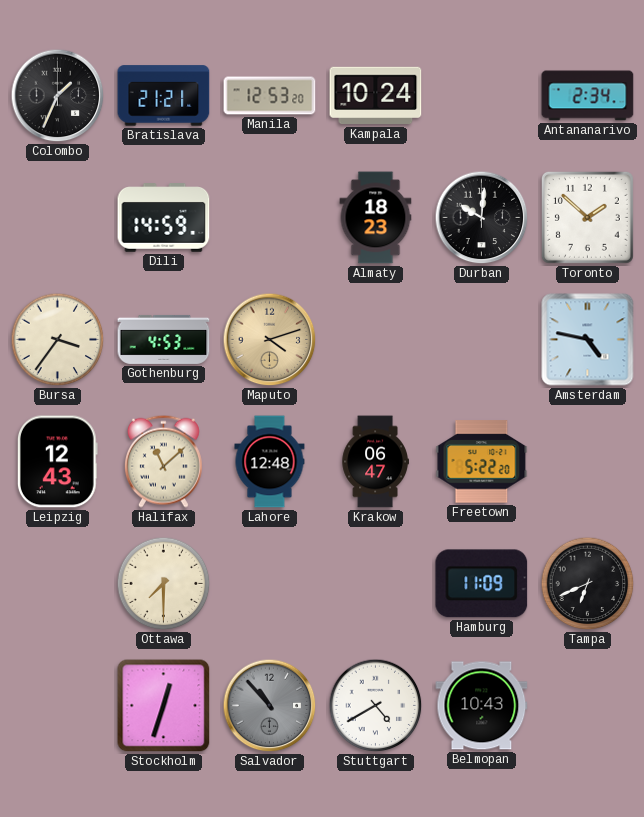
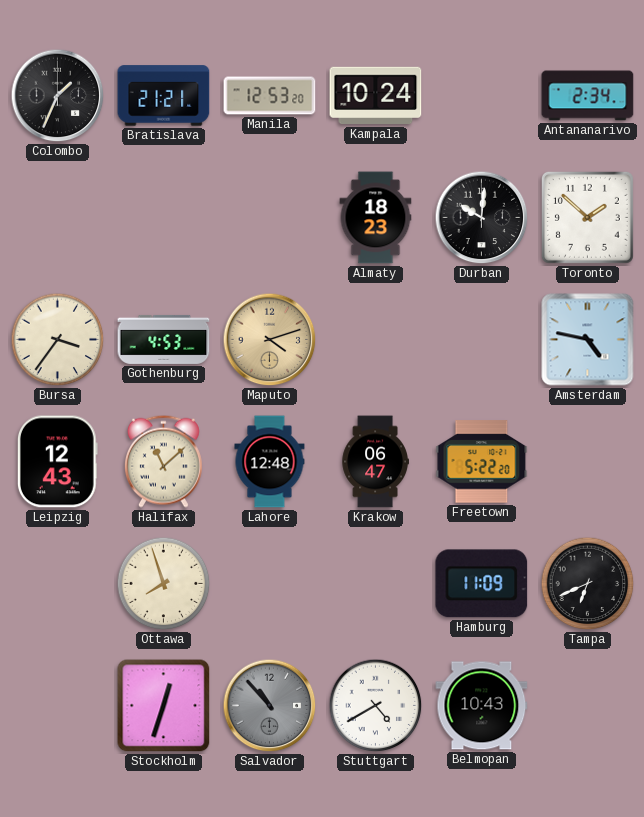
Dili: 14:59 -> none
Ottawa: 7:30 -> 7:57
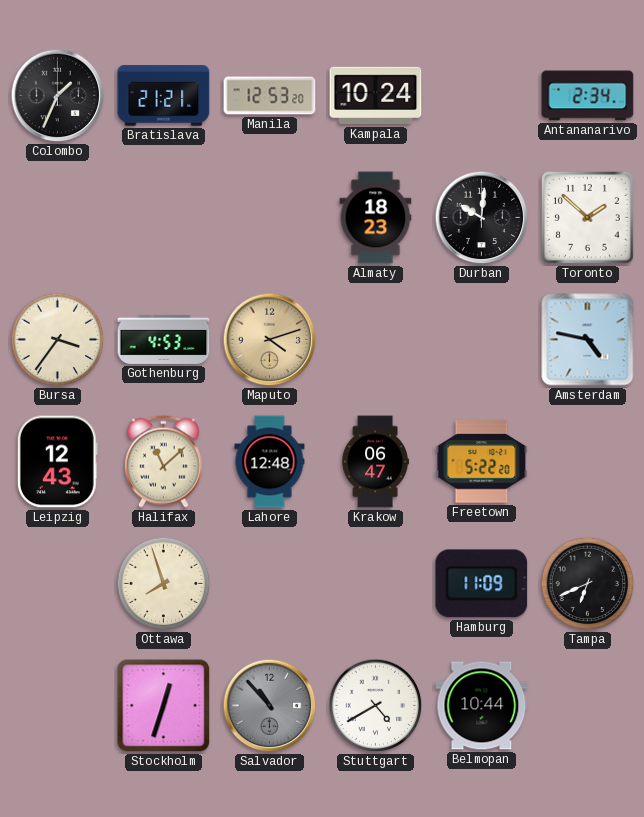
Belmopan: 10:43 -> 10:44
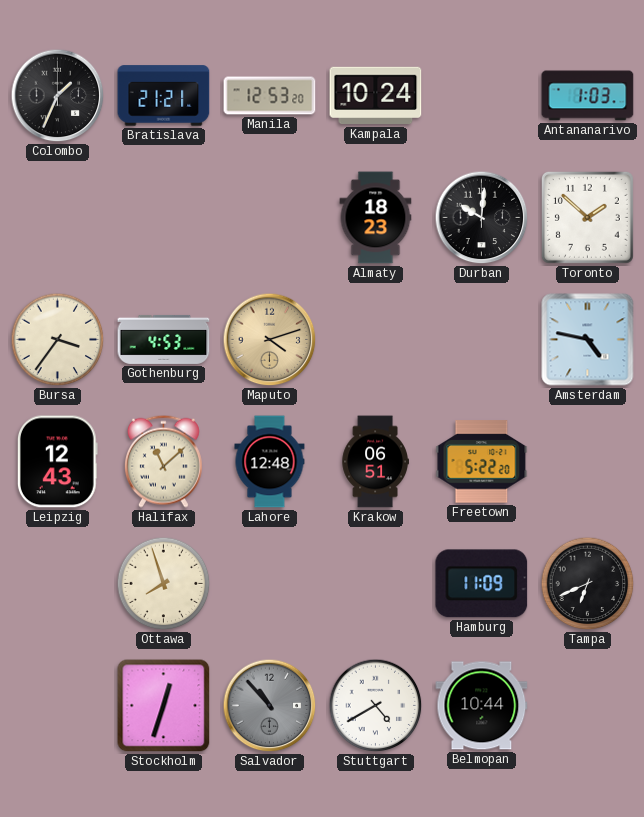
Antananarivo: 2:34 -> 1:03
Krakow: 06:47 -> 06:51
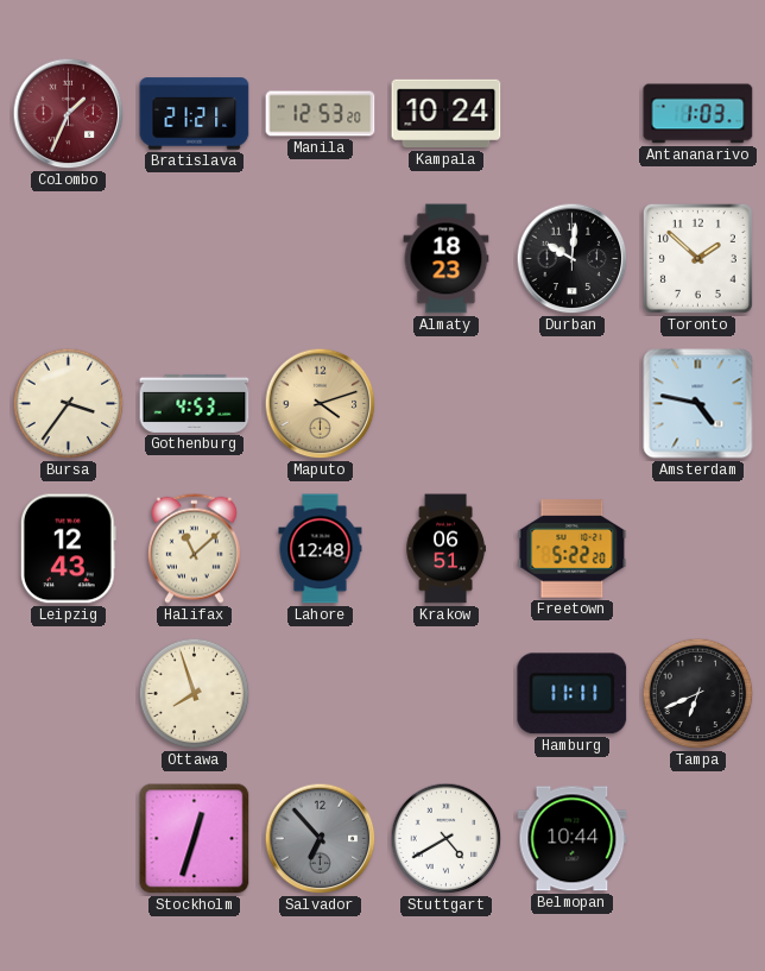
Colombo dial: black -> burgundy
Hamburg: 11:09 -> 11:11
Salvador: 10:53 -> 6:53
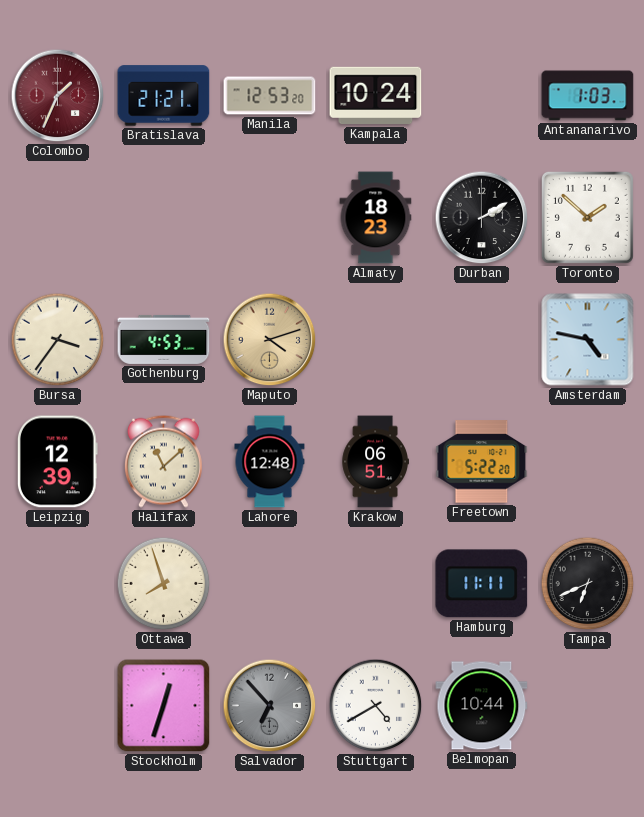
Durban: 10:01 -> 2:10
Leipzig: 12:43 -> 12:39
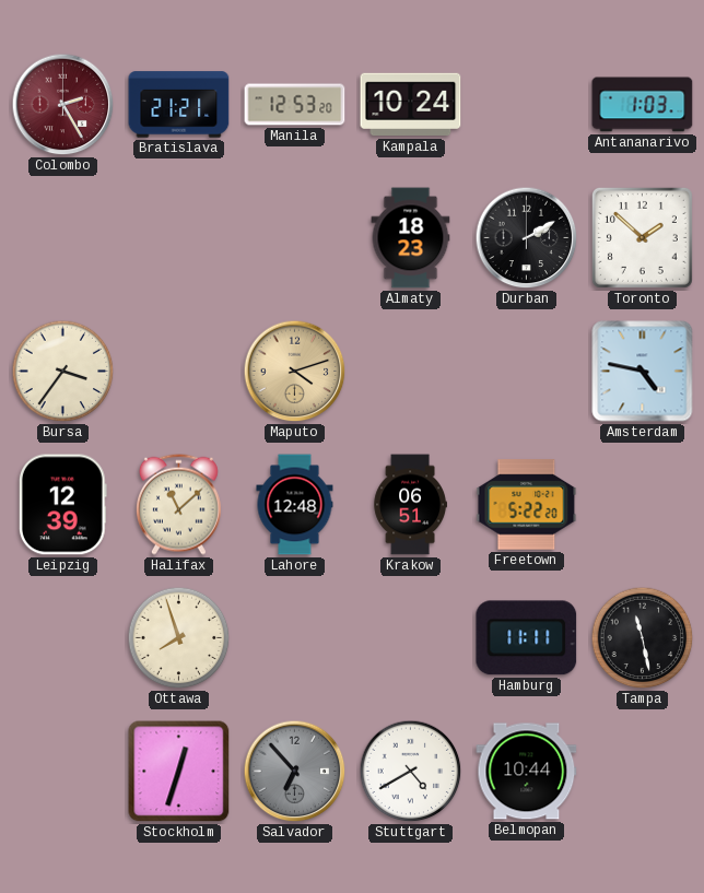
Colombo: 1:34 -> 2:25
Gothenburg: 4:53 -> none
Tampa: 6:41 -> 11:28
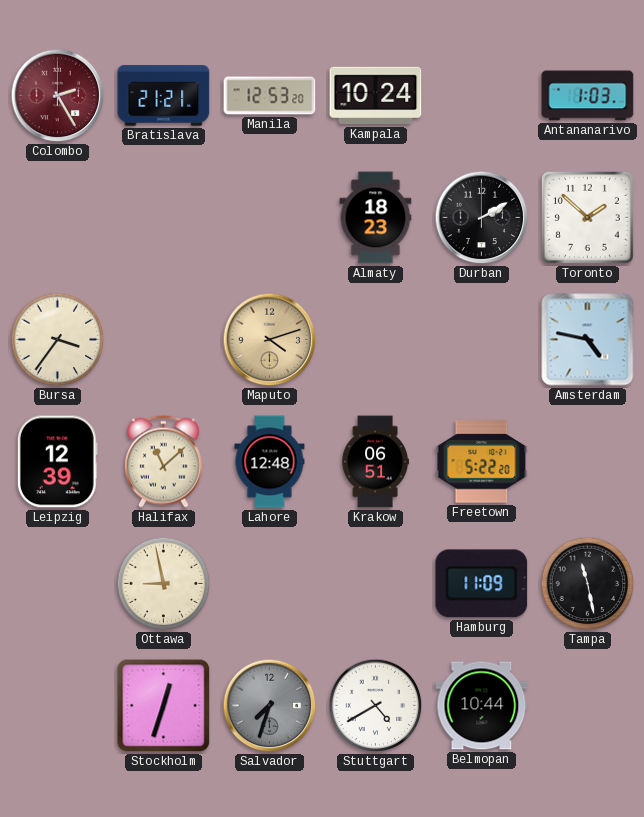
Ottawa: 7:57 -> 8:58
Hamburg: 11:11 -> 11:09
Salvador: 6:53 -> 7:33
